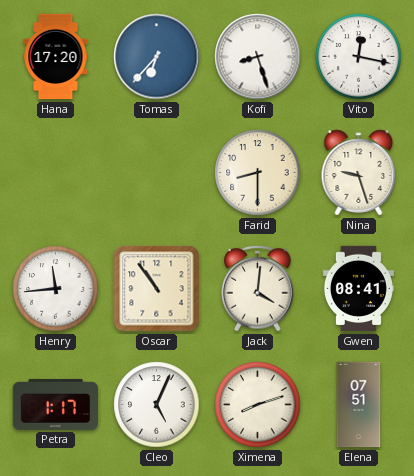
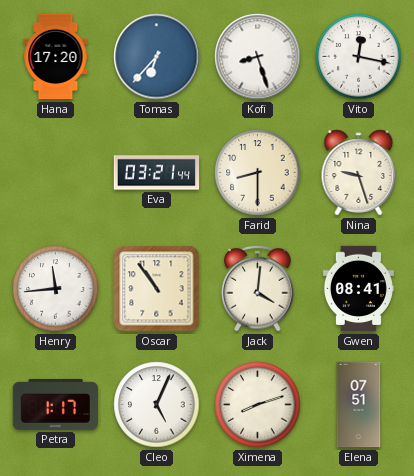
Eva: none -> 03:21
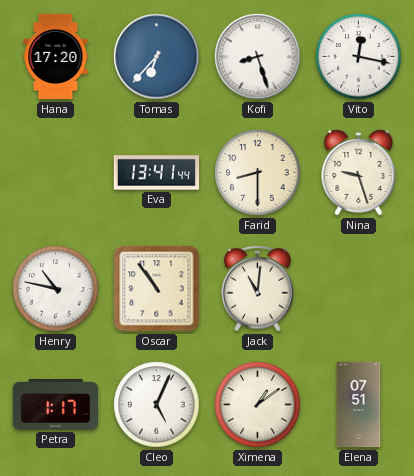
Eva: 03:21 -> 13:41
Henry: 11:44 -> 10:47
Jack: 4:01 -> 11:01
Gwen: 08:41 -> none
Ximena: 8:12 -> 1:09
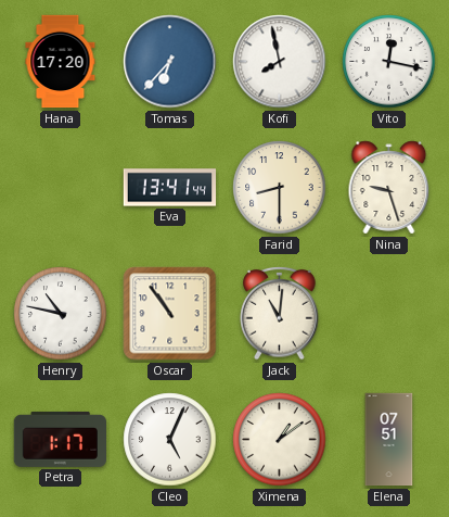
Kofi: 8:27 -> 7:58
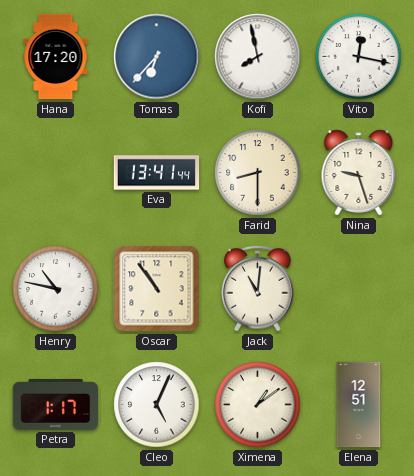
Elena: 07:51 -> 12:51
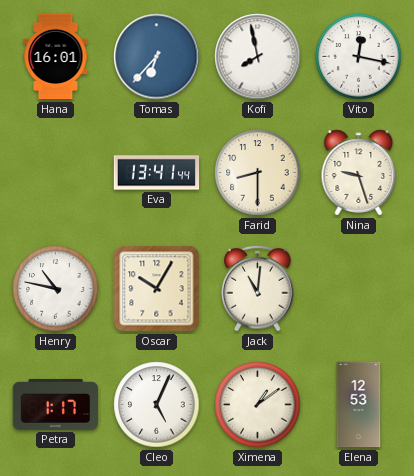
Hana: 17:20 -> 16:01
Oscar: 10:54 -> 10:05
Elena: 12:51 -> 12:53
